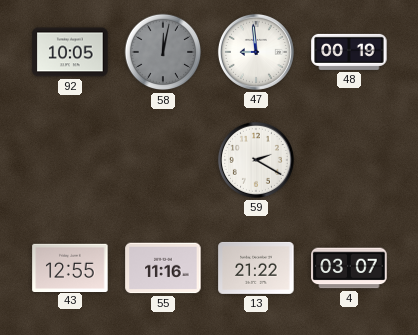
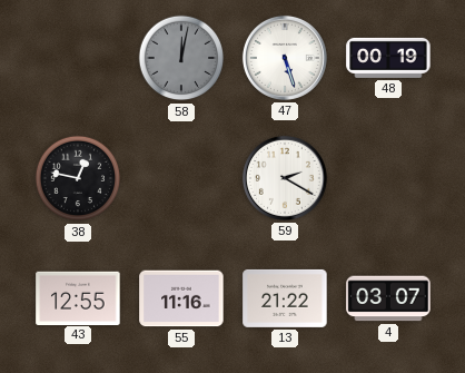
92: 10:05 -> none
47: 8:59 -> 5:27
38: none -> 12:47
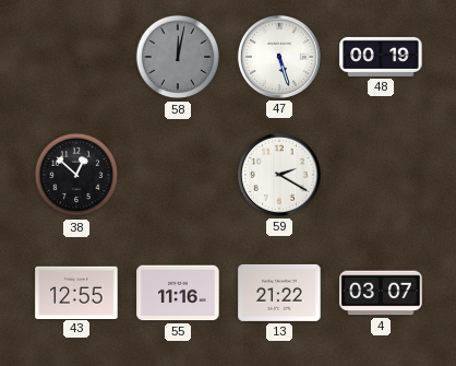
38: 12:47 -> 12:52
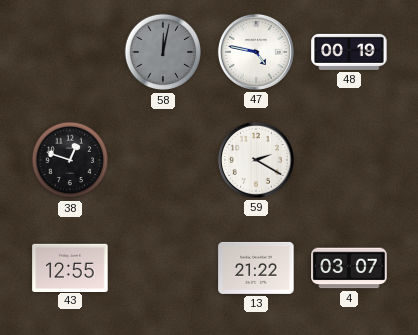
47: 5:27 -> 4:47
38: 12:52 -> 12:48
55: 11:16 -> none
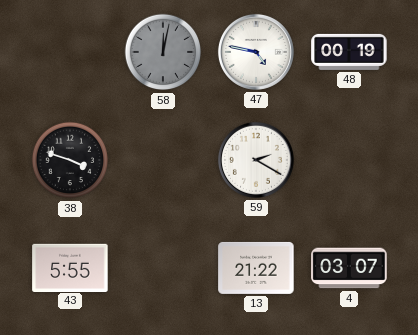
38: 12:48 -> 3:48
43: 12:55 -> 5:55
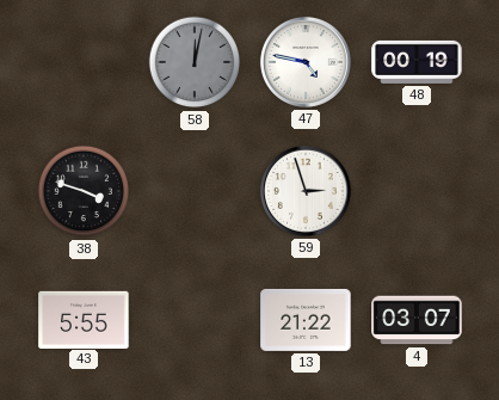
59: 2:20 -> 2:57
